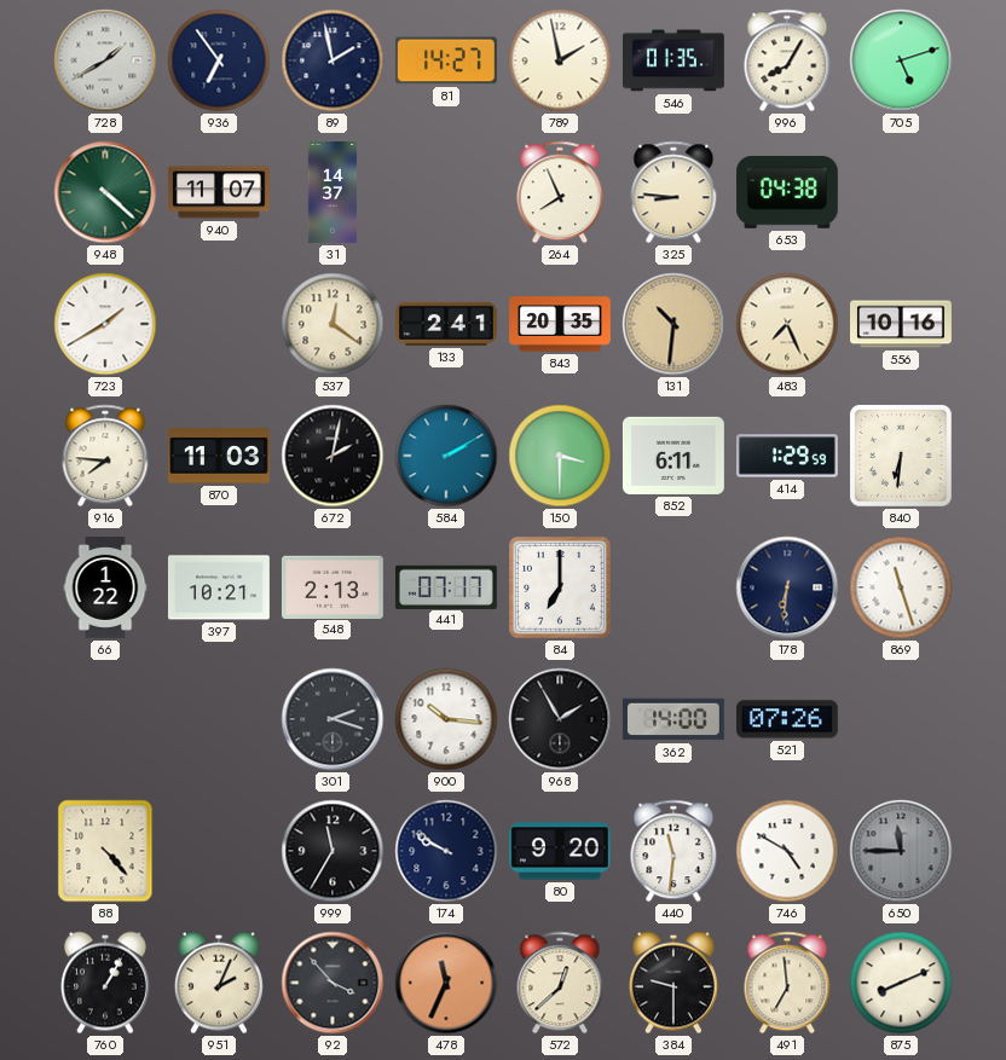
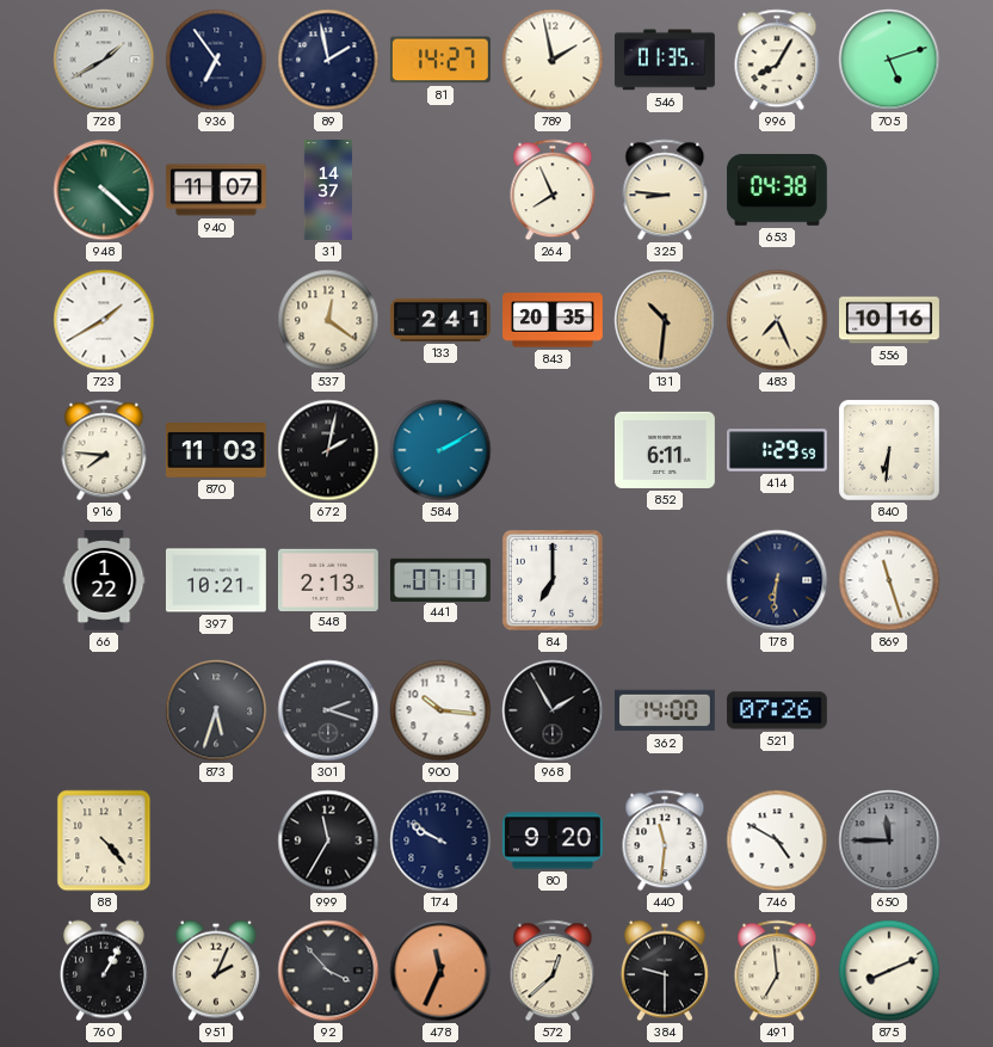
150: 3:30 -> none
873: none -> 5:33
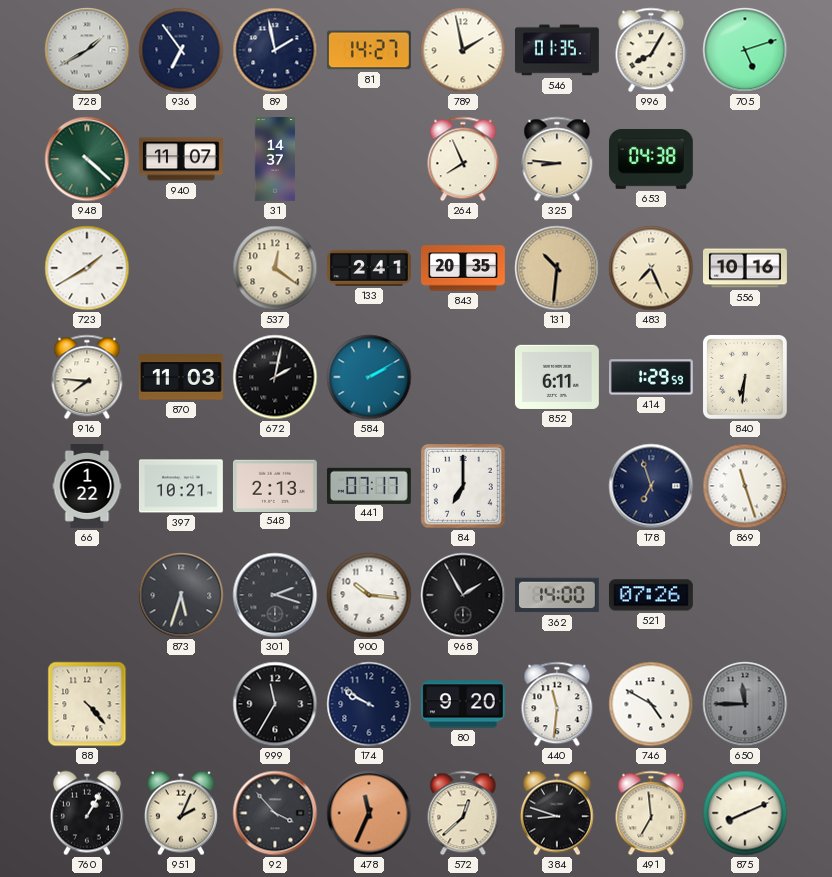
178: 6:31 -> 6:57
384: 9:30 -> 8:48
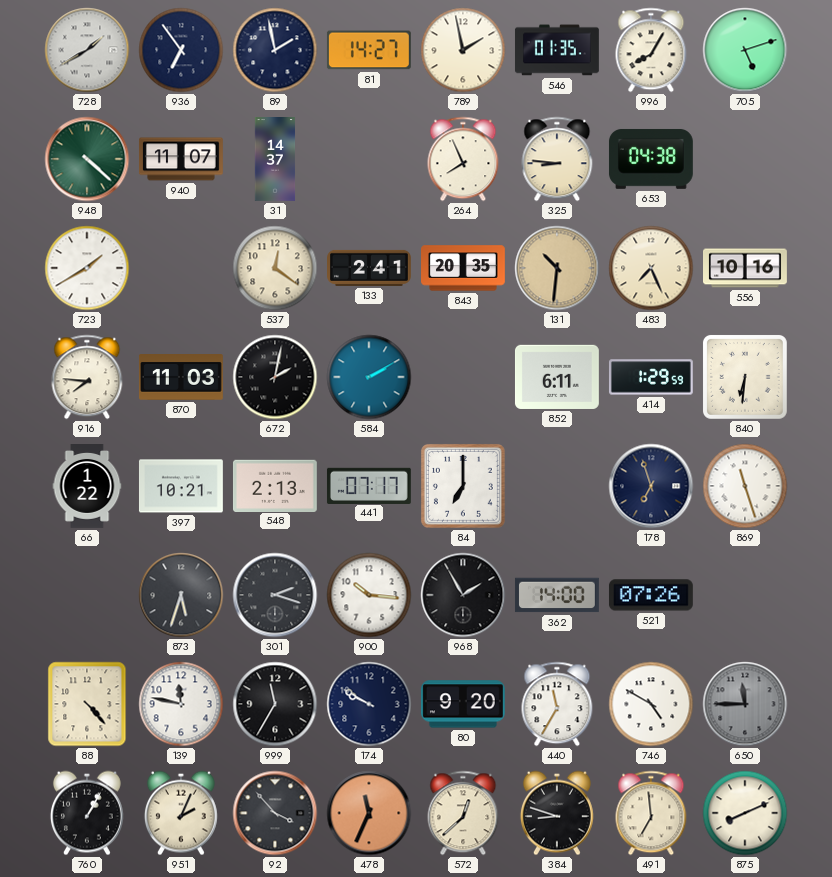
139: none -> 11:47
440: 11:31 -> 11:35
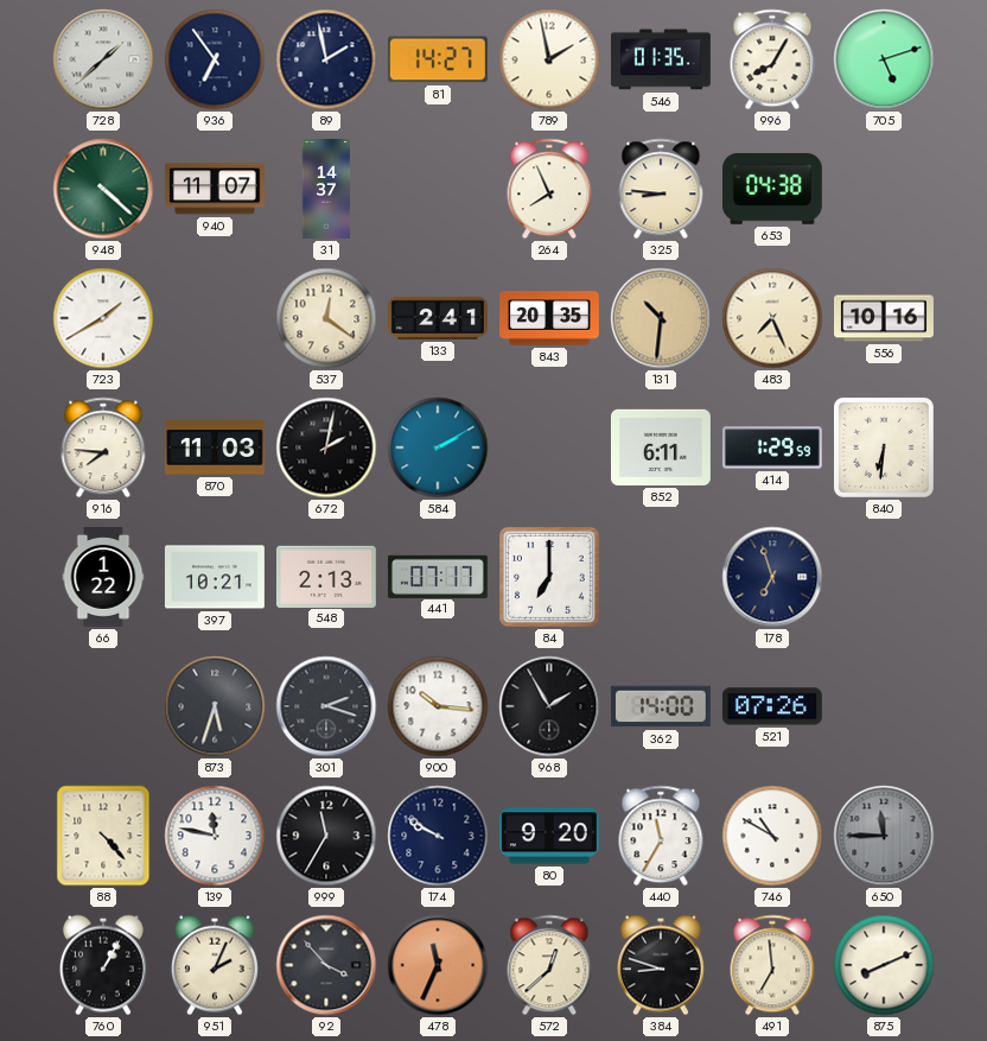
728: 1:40 -> 1:38
869: 11:27 -> none
746: 4:50 -> 10:50
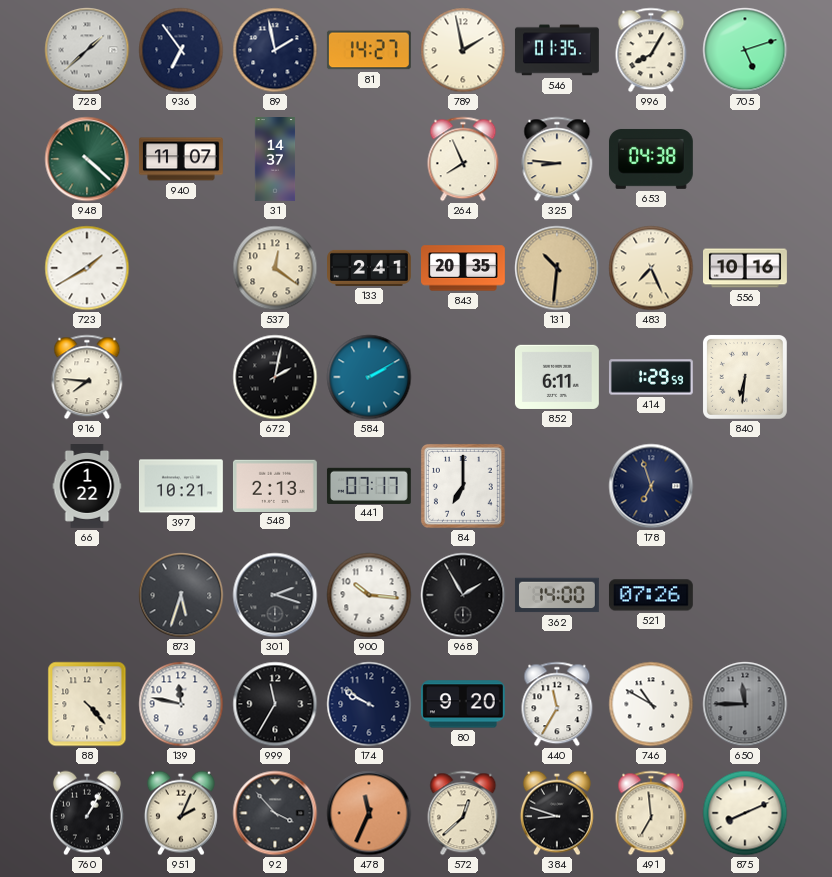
870: 11:03 -> none
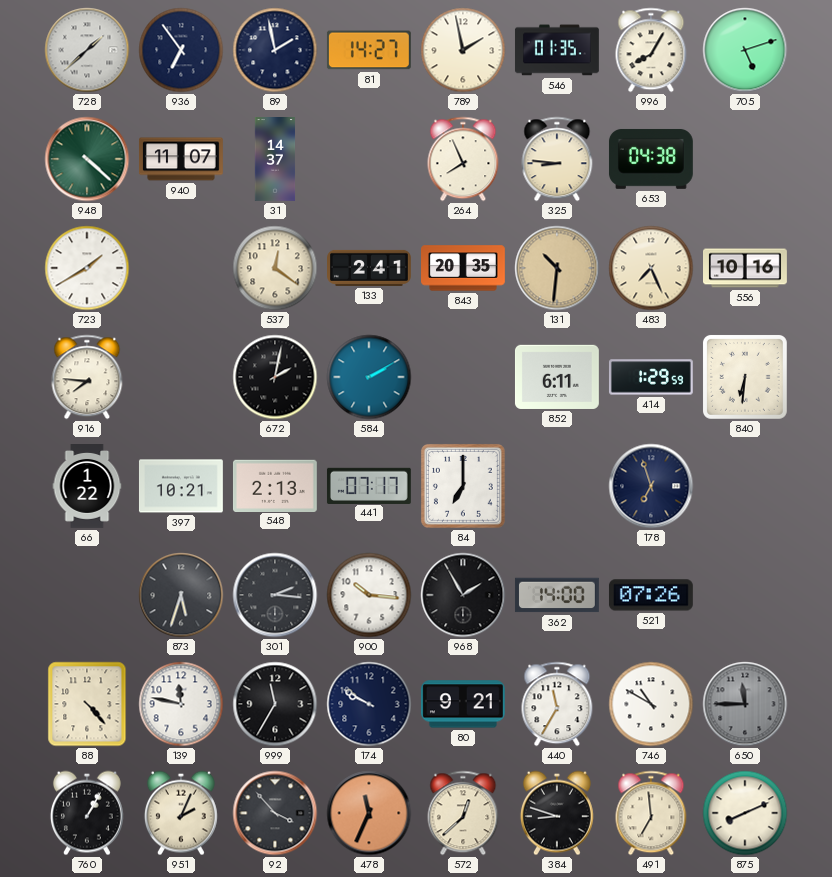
301: 2:18 -> 2:16
80: 9:20 -> 9:21
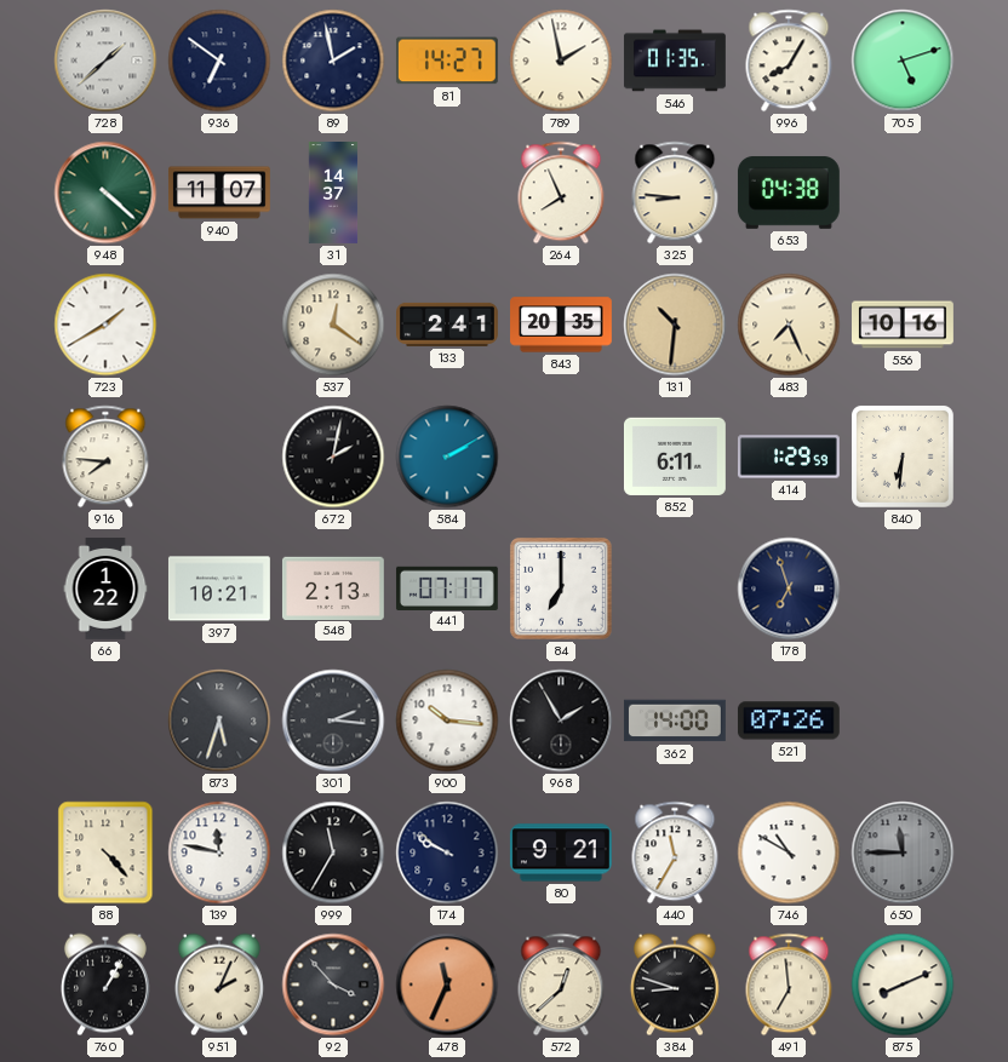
936: 6:54 -> 6:51
